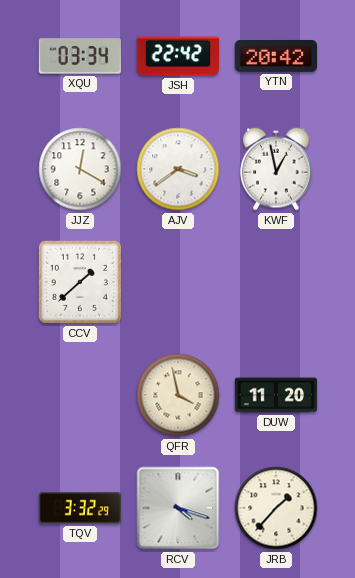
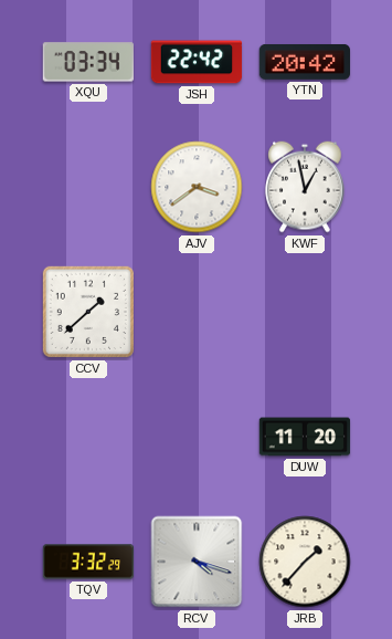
JJZ: 12:20 -> none
QFR: 3:58 -> none
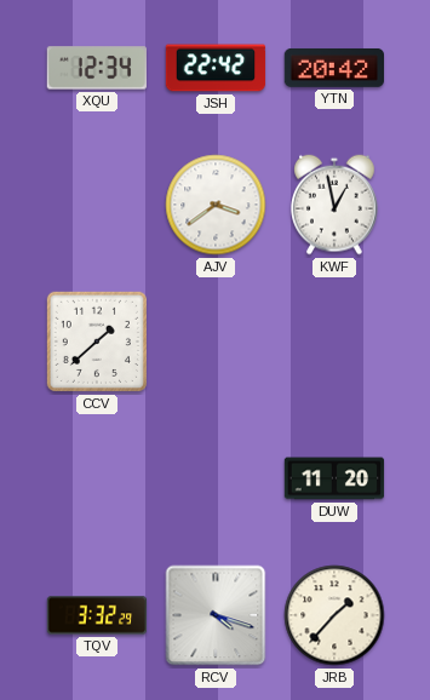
XQU: 03:34 -> 12:34
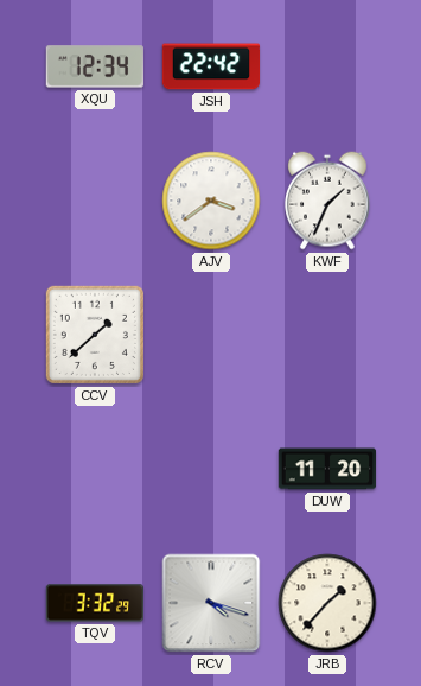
YTN: 20:42 -> none
KWF: 12:58 -> 1:34
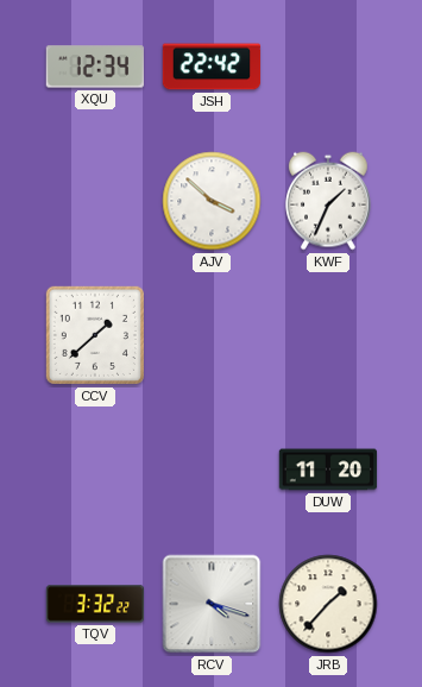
AJV: 3:39 -> 3:52
TQV: 3:32:29 -> 3:32:22
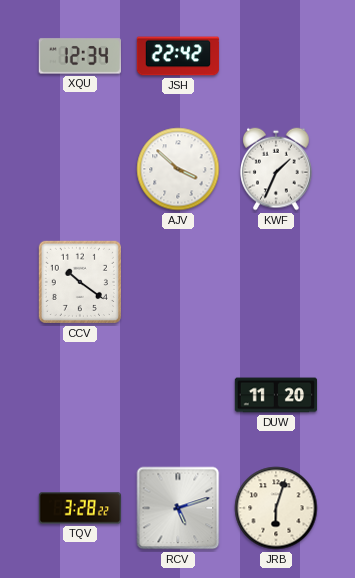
CCV: 1:38 -> 10:21
TQV: 3:32 -> 3:28
RCV: 4:18 -> 5:12
JRB: 1:37 -> 6:03
